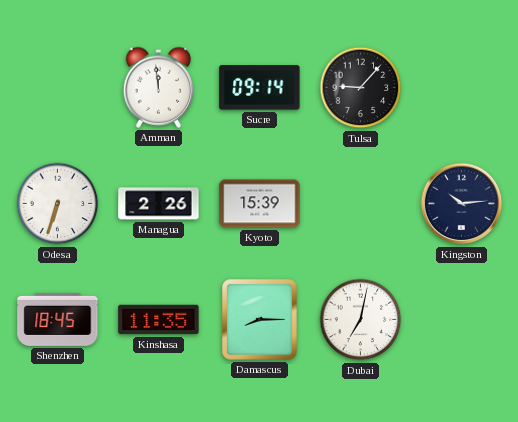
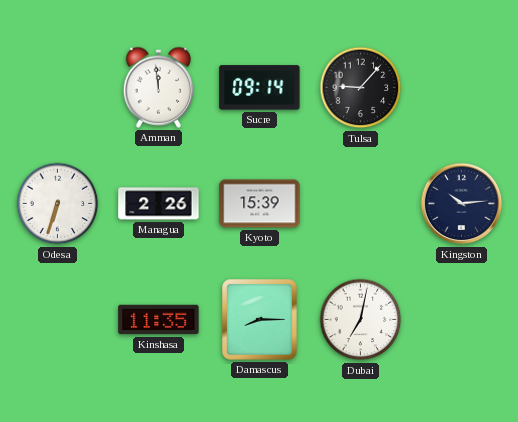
Shenzhen: 18:45 -> none
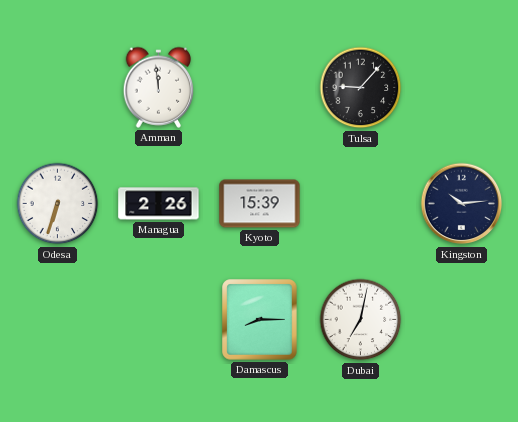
Sucre: 09:14 -> none
Kinshasa: 11:35 -> none
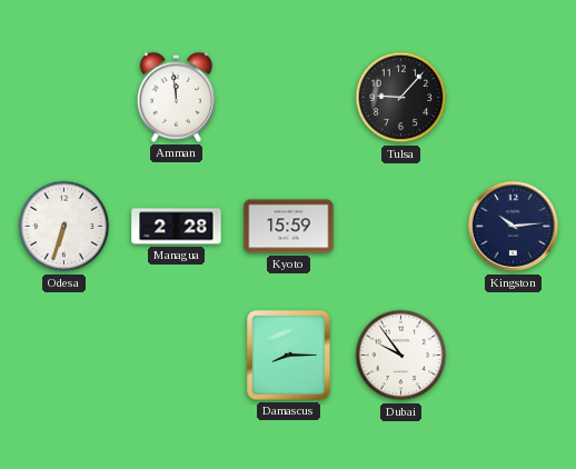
Managua: 2:26 -> 2:28
Kyoto: 15:39 -> 15:59
Dubai: 7:02 -> 9:54
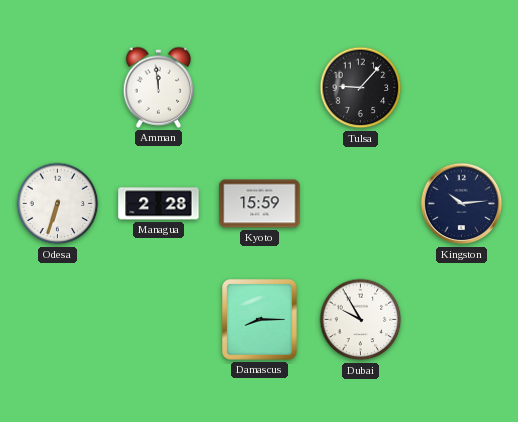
Dubai: 9:54 -> 9:55
